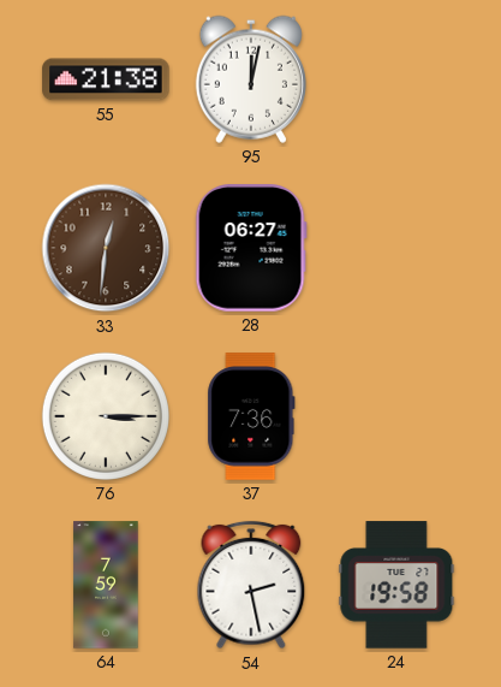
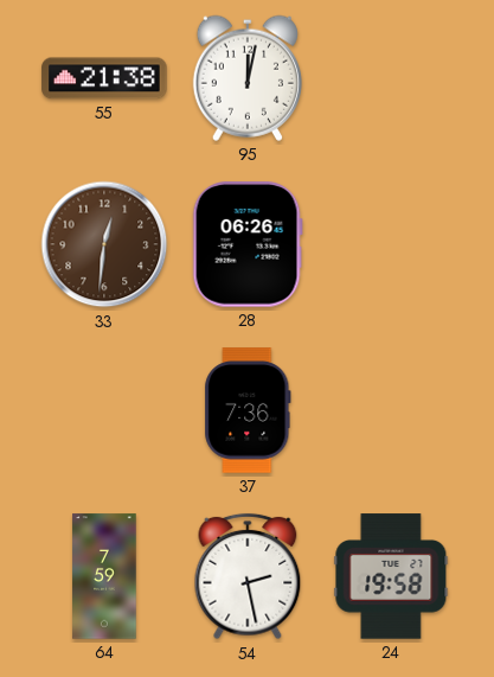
28: 06:27 -> 06:26
76: 3:15 -> none
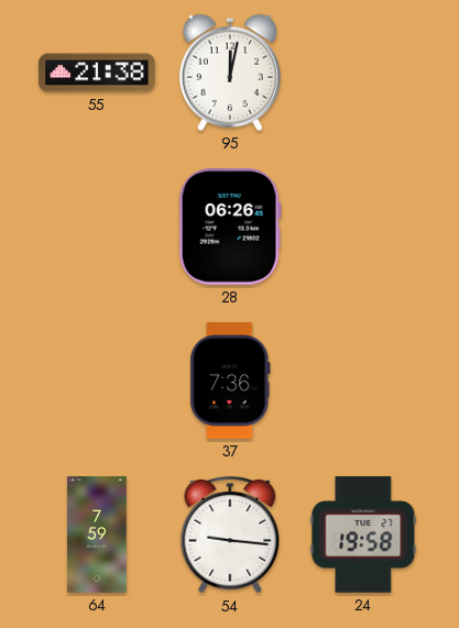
33: 12:31 -> none
54: 2:28 -> 9:16
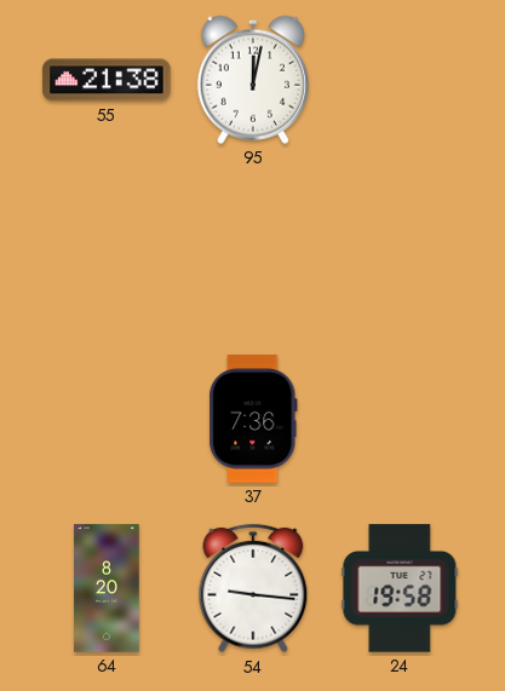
28: 06:26 -> none
64: 7:59 -> 8:20
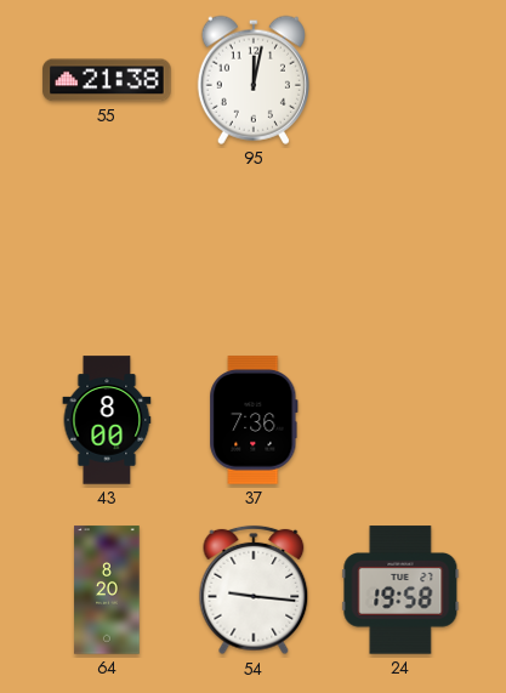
43: none -> 8:00
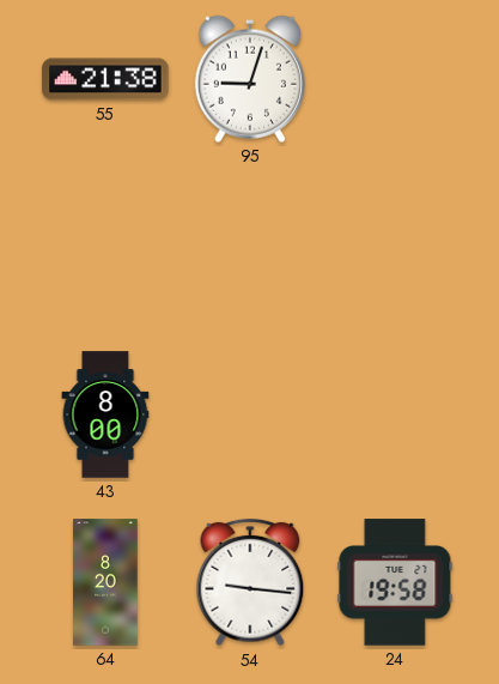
95: 12:02 -> 9:03
37: 7:36 -> none
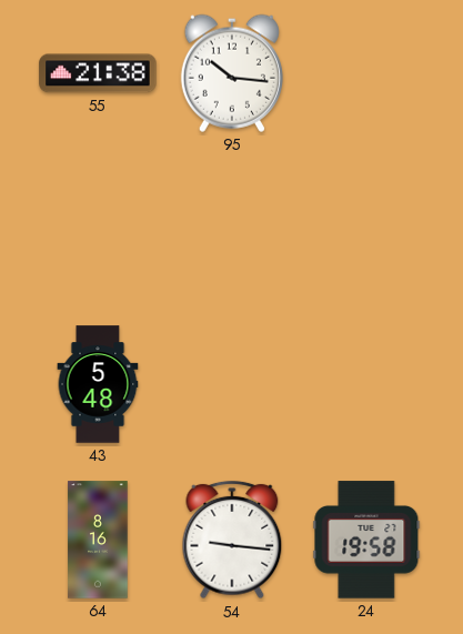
95: 9:03 -> 10:16
43: 8:00 -> 5:48
64: 8:20 -> 8:16
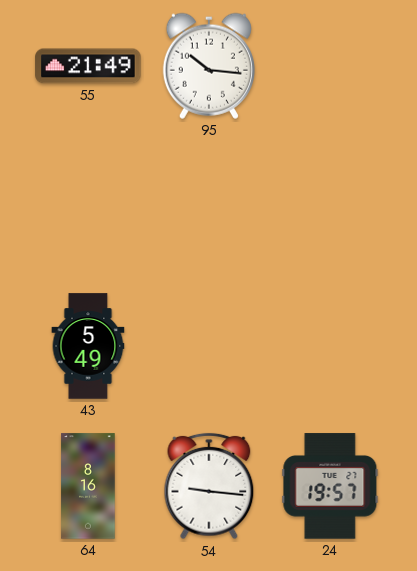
55: 21:38 -> 21:49
43: 5:48 -> 5:49
24: 19:58 -> 19:57
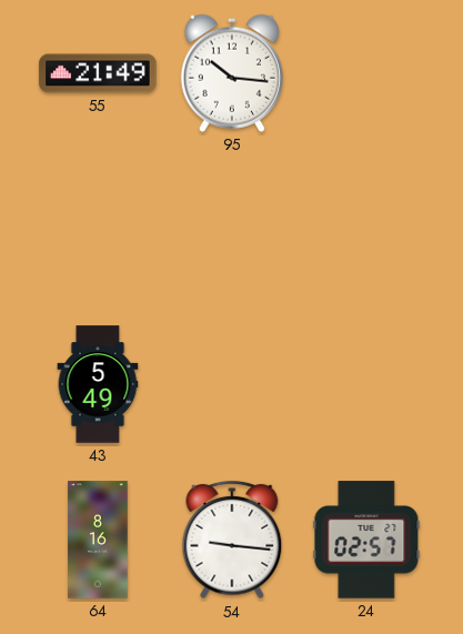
24: 19:57 -> 02:57
